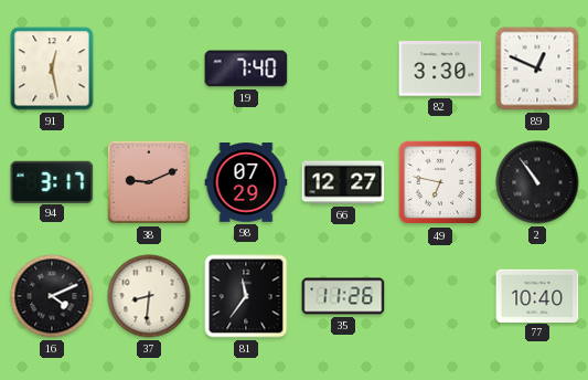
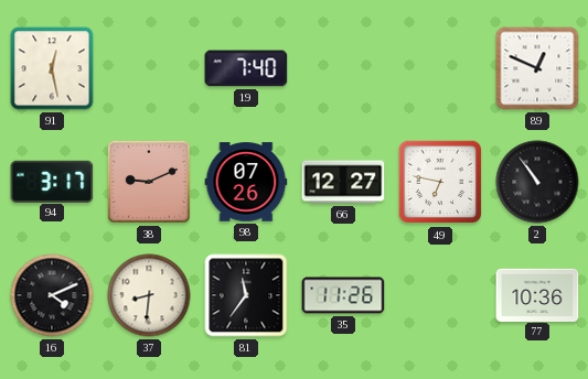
82: 3:30 -> none
98: 07:29 -> 07:26
77: 10:40 -> 10:36
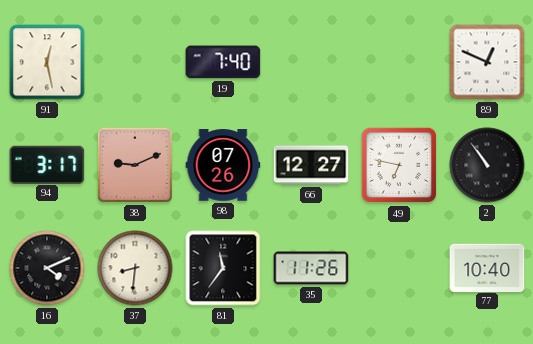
77: 10:36 -> 10:40
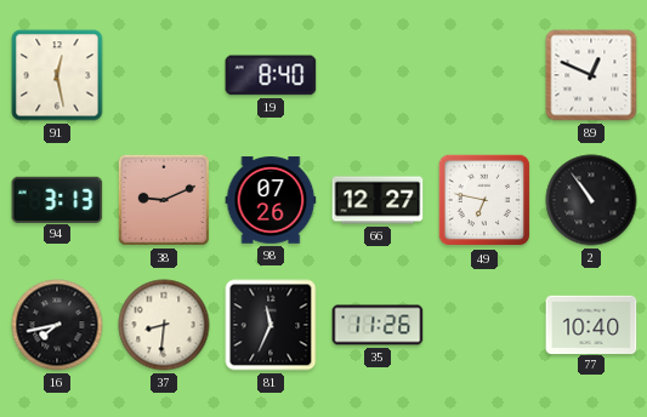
19: 7:40 -> 8:40
94: 3:17 -> 3:13
16: 4:11 -> 7:43
81: 11:36 -> 11:34
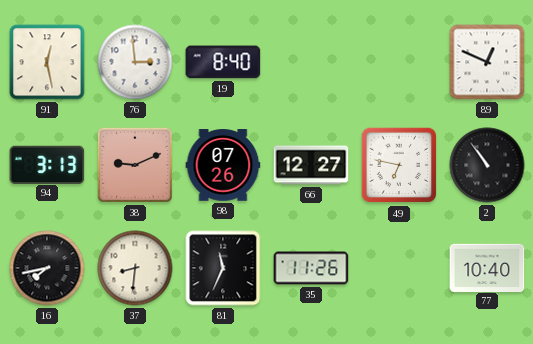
76: none -> 2:59
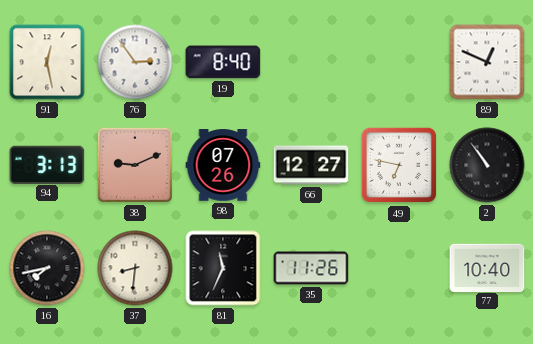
76: 2:59 -> 2:54
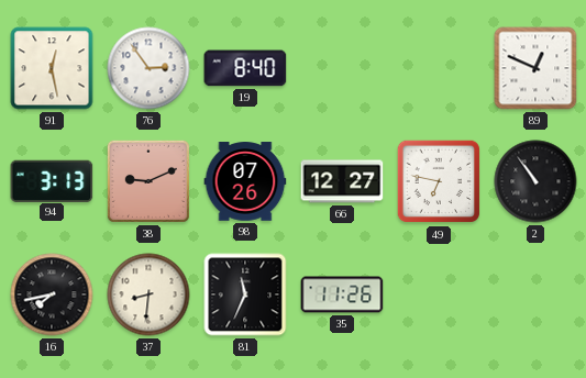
77: 10:40 -> none
